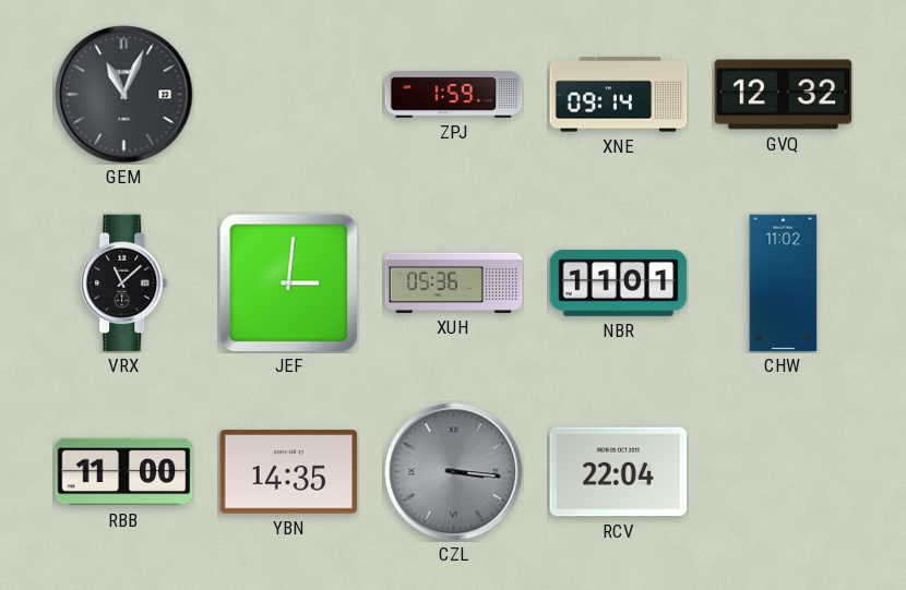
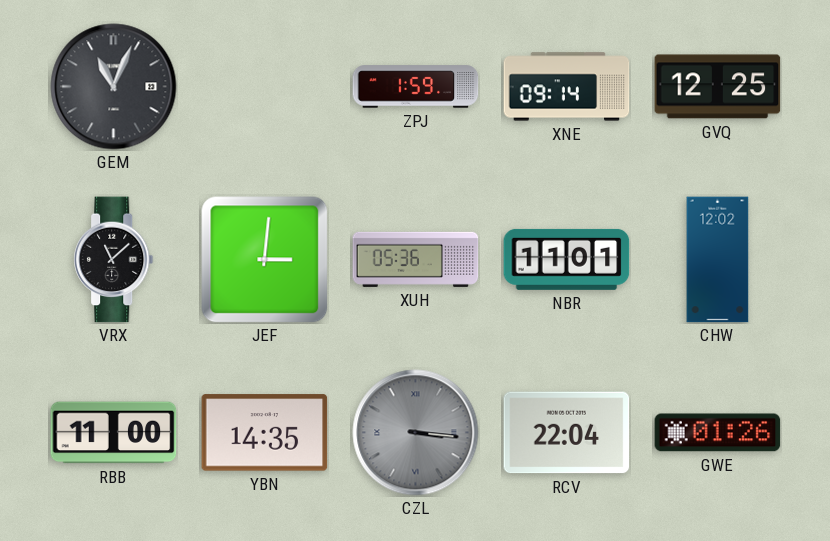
GVQ: 12:32 -> 12:25
CHW: 11:02 -> 12:02
GWE: none -> 01:26
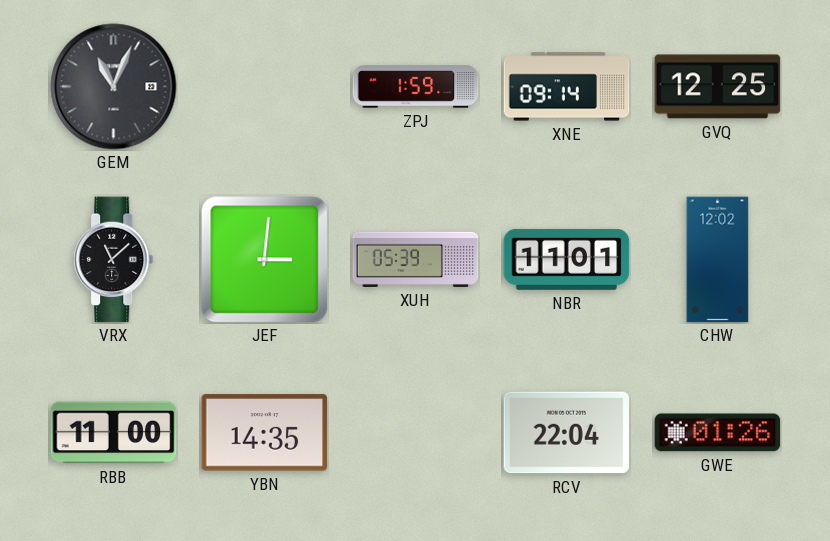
XUH: 05:36 -> 05:39
CZL: 3:16 -> none
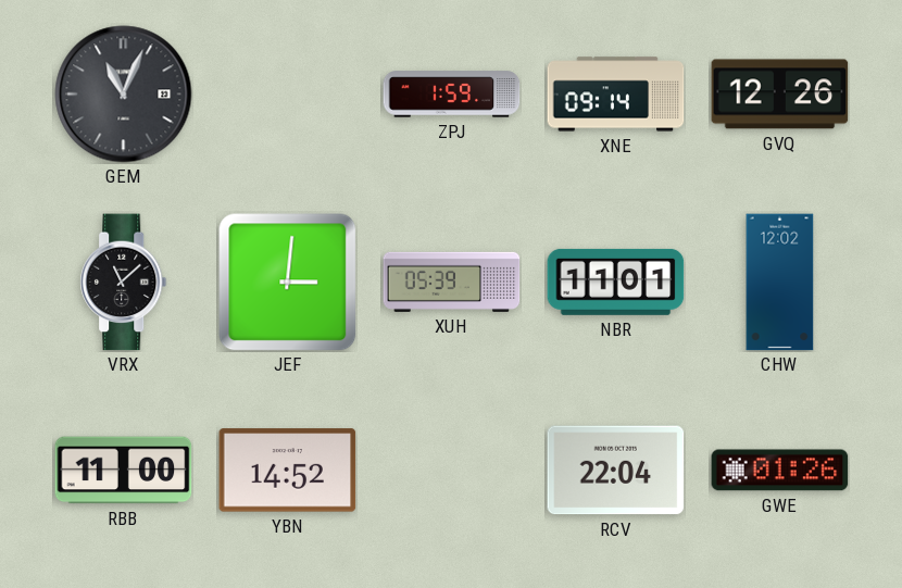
GVQ: 12:25 -> 12:26
YBN: 14:35 -> 14:52
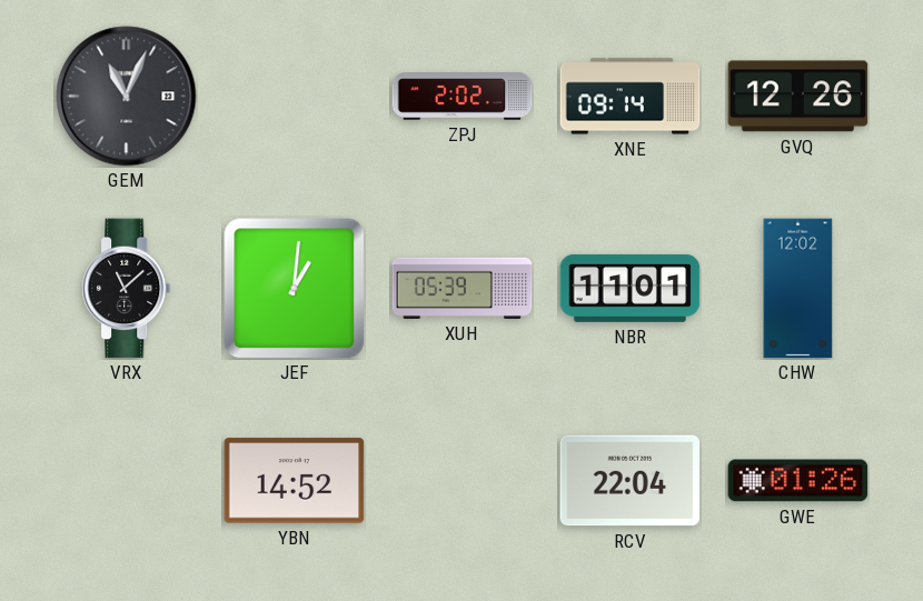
ZPJ: 1:59 -> 2:02
JEF: 3:01 -> 1:01
RBB: 11:00 -> none
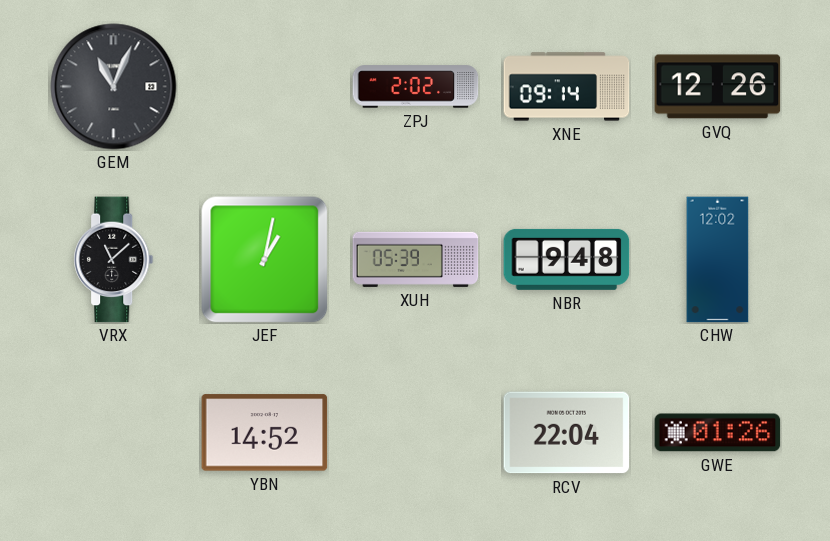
JEF: 1:01 -> 1:02
NBR: 11:01 -> 9:48
